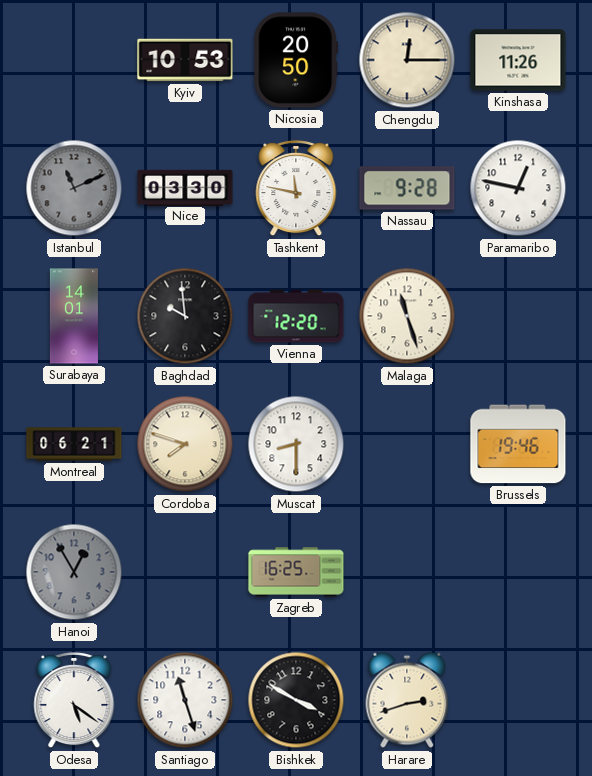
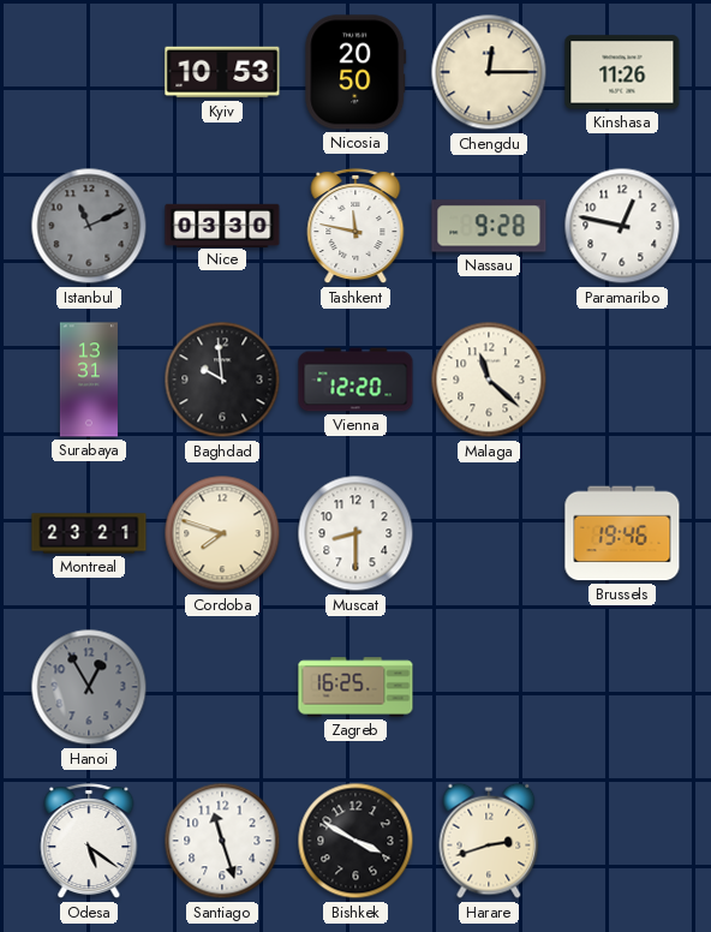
Surabaya: 14:01 -> 13:31
Malaga: 11:27 -> 11:22
Montreal: 06:21 -> 23:21
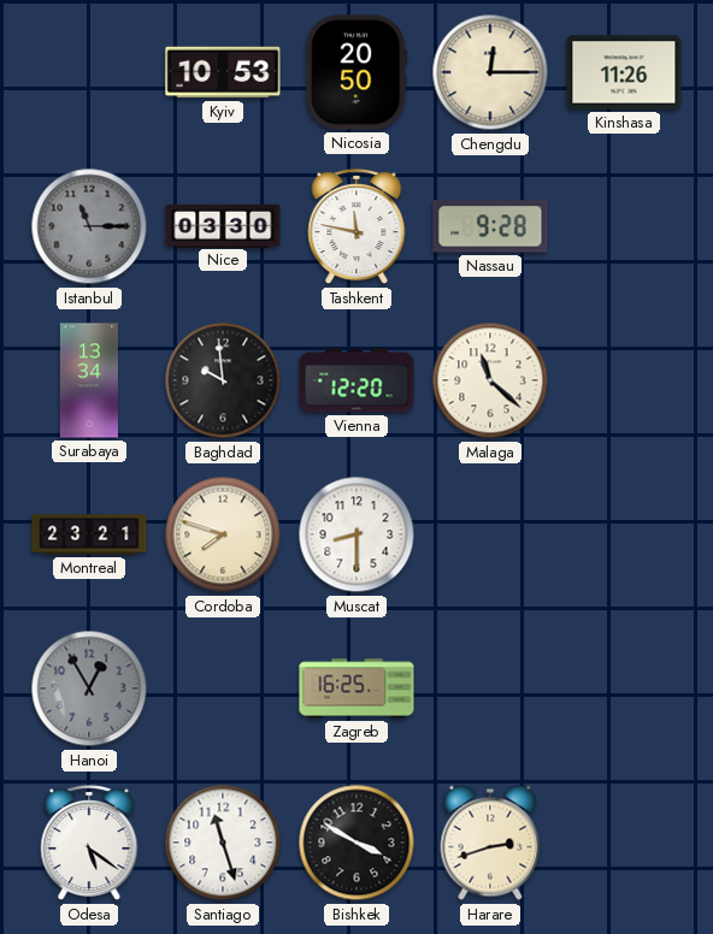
Istanbul: 11:11 -> 11:15
Paramaribo: 12:47 -> none
Surabaya: 13:31 -> 13:34
Brussels: 19:46 -> none
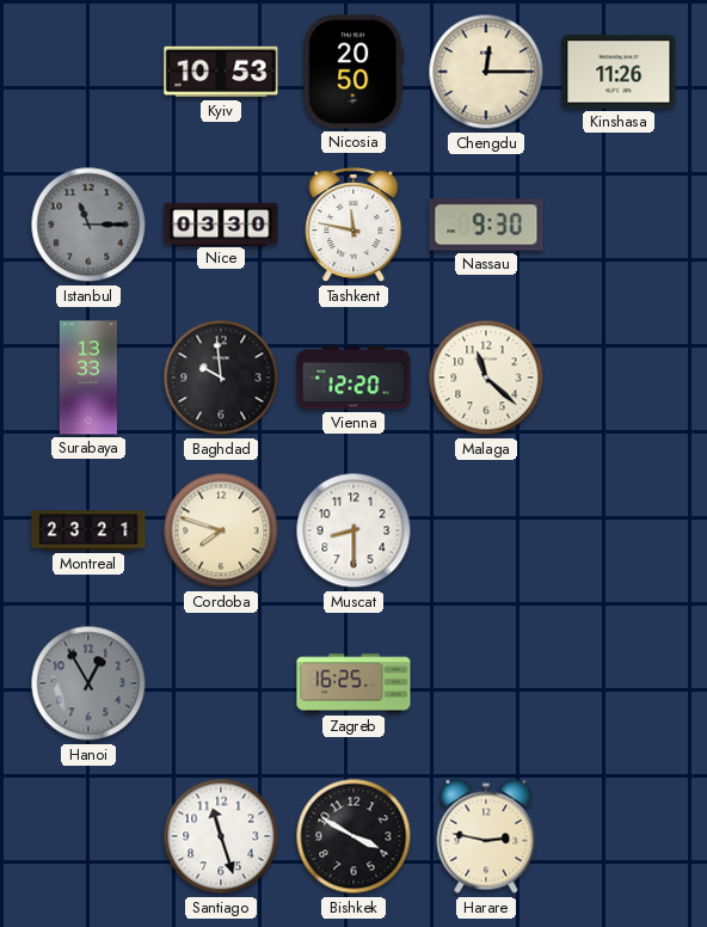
Nassau: 9:28 -> 9:30
Surabaya: 13:34 -> 13:33
Odesa: 5:21 -> none
Harare: 2:42 -> 2:47
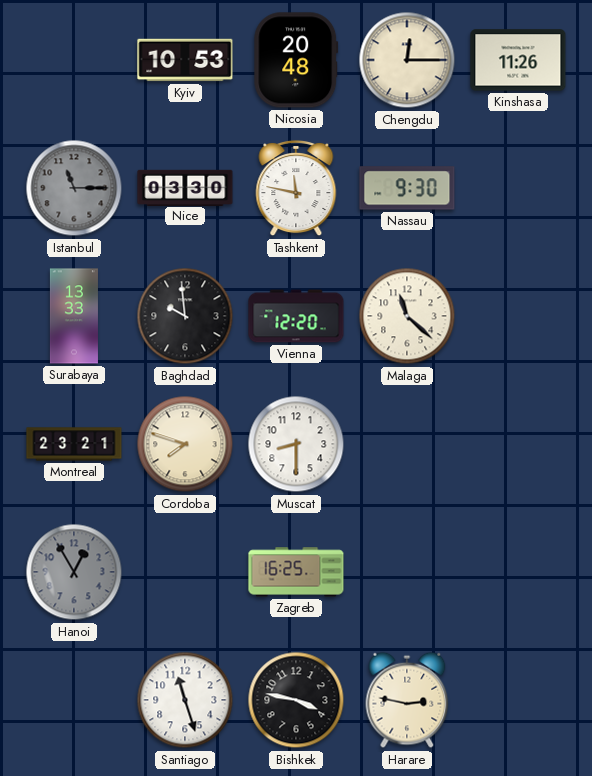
Nicosia: 20:50 -> 20:48
Bishkek: 3:50 -> 3:47
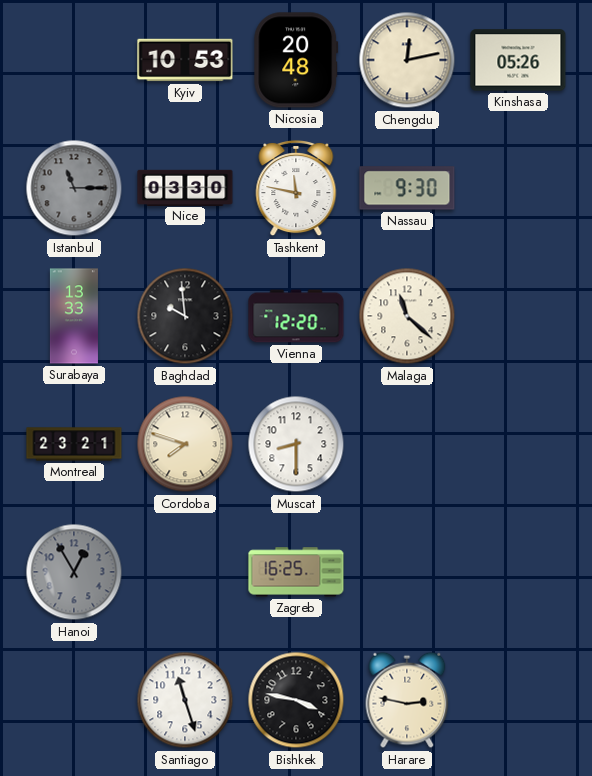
Chengdu: 12:15 -> 12:13
Kinshasa: 11:26 -> 05:26
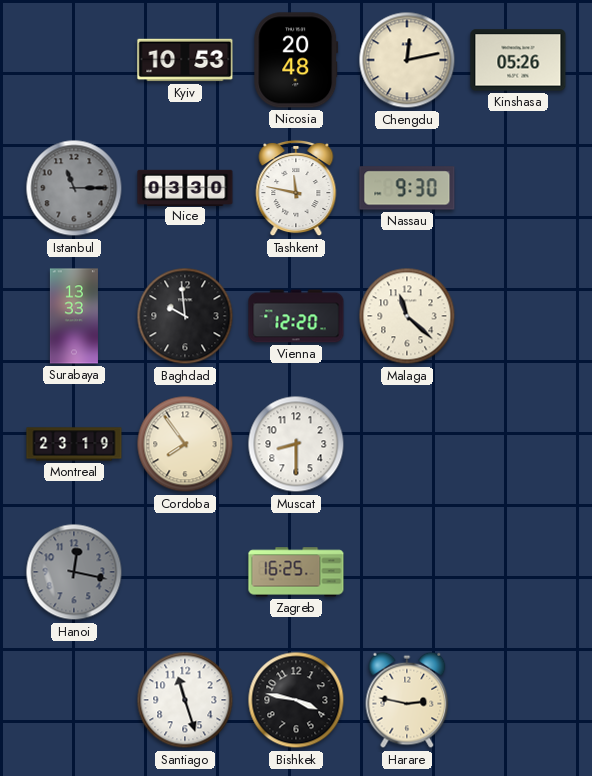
Montreal: 23:21 -> 23:19
Cordoba: 7:48 -> 7:54
Hanoi: 12:55 -> 12:17
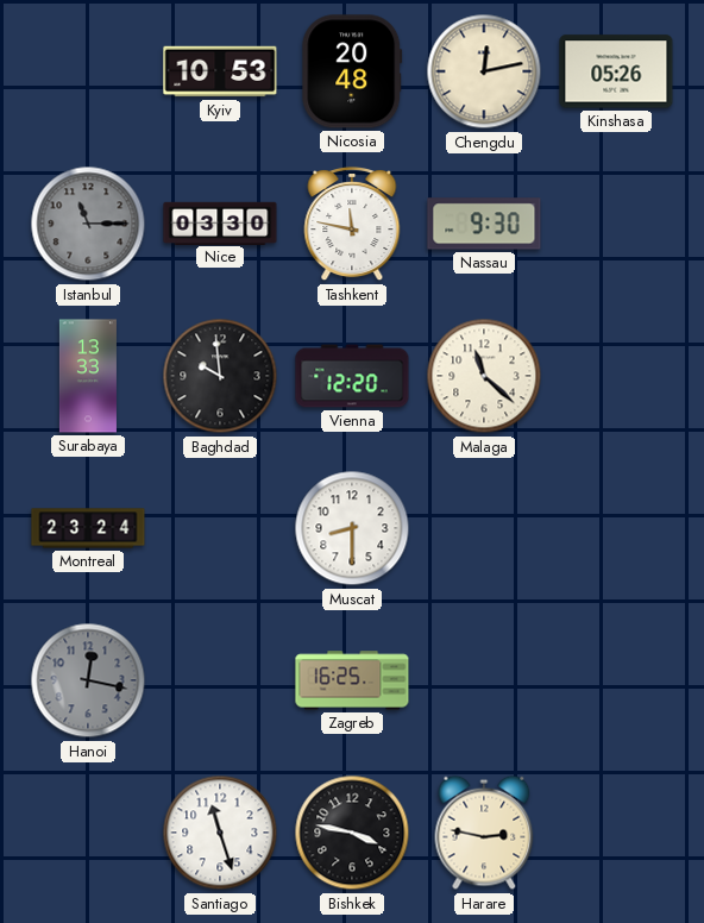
Montreal: 23:19 -> 23:24
Cordoba: 7:54 -> none
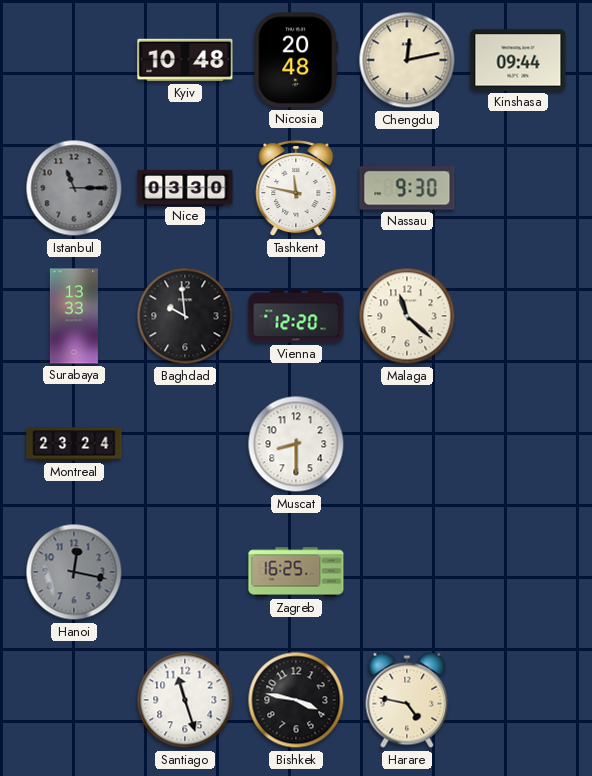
Kyiv: 10:53 -> 10:48
Kinshasa: 05:26 -> 09:44
Harare: 2:47 -> 4:47
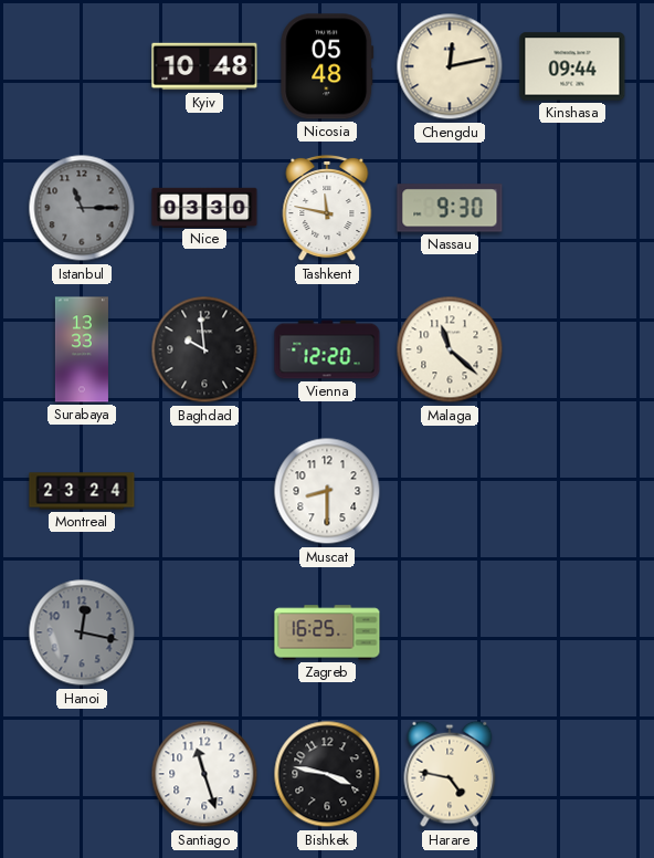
Nicosia: 20:48 -> 05:48
